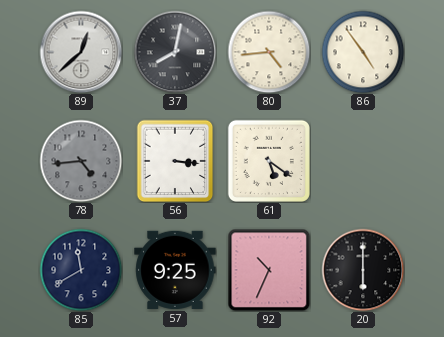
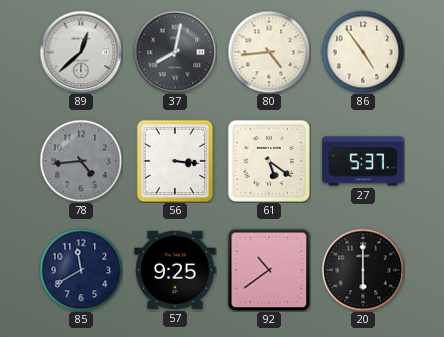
27: none -> 5:37
92: 10:34 -> 10:39
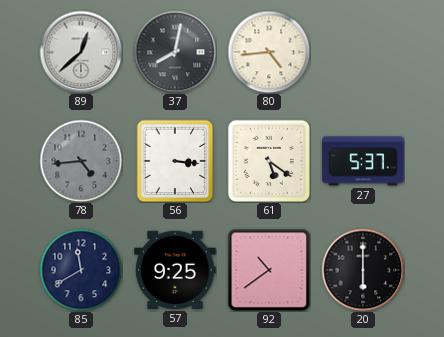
86: 4:54 -> none
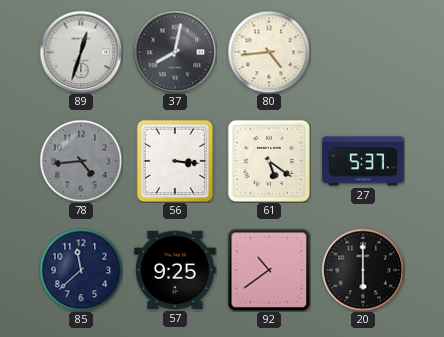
89: 12:38 -> 12:33
85: 11:40 -> 11:38
